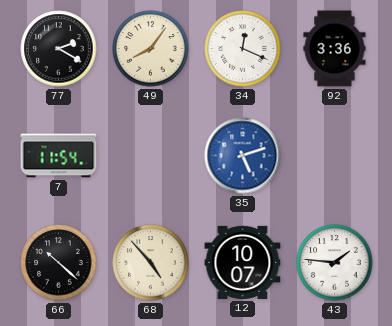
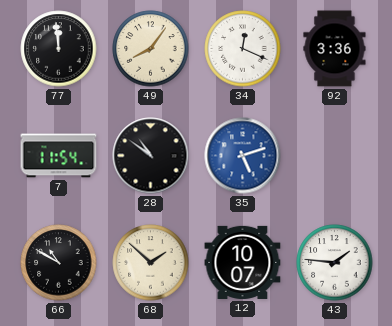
77: 2:20 -> 11:59
28: none -> 10:51
66: 10:22 -> 10:50
68: 4:53 -> 1:52
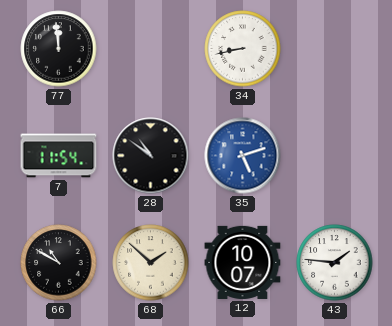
49: 8:06 -> none
34: 12:19 -> 8:43
92: 3:36 -> none
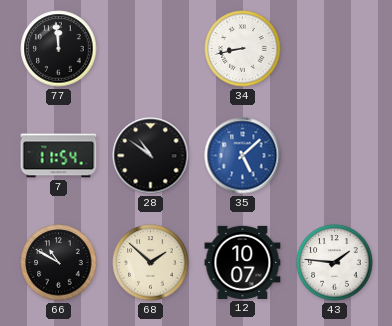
35: 5:12 -> 5:08
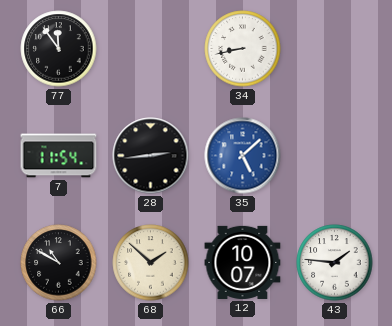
77: 11:59 -> 11:54
28: 10:51 -> 2:44
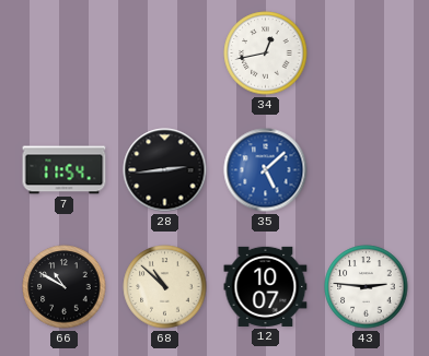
77: 11:54 -> none
34: 8:43 -> 12:43
68: 1:52 -> 10:52
43: 1:46 -> 2:46
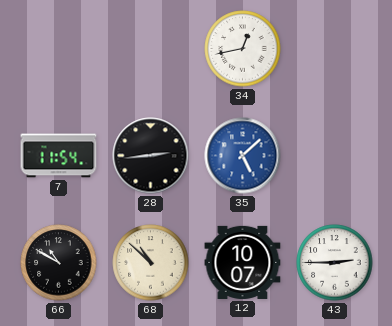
43: 2:46 -> 2:45
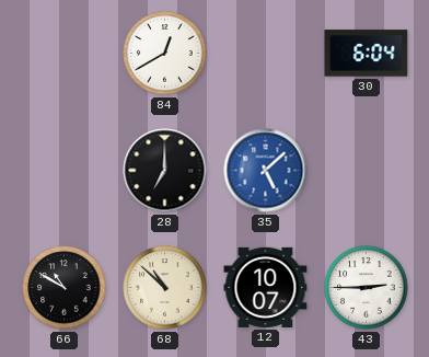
84: none -> 12:40
34: 12:43 -> none
30: none -> 6:04
7: 11:54 -> none
28: 2:44 -> 7:00
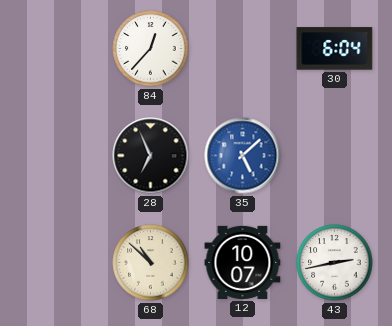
84: 12:40 -> 12:37
28: 7:00 -> 6:56
66: 10:50 -> none
43: 2:45 -> 2:43
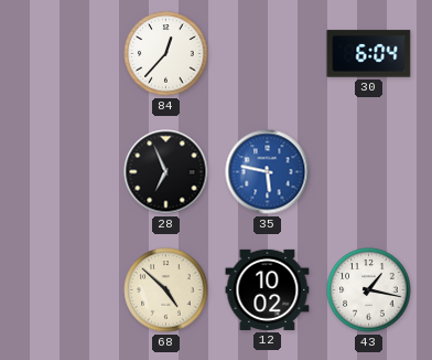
35: 5:08 -> 5:47
68: 10:52 -> 4:52
12: 10:07 -> 10:02
43: 2:43 -> 1:17
